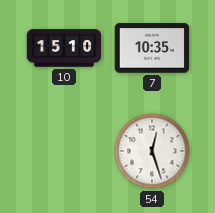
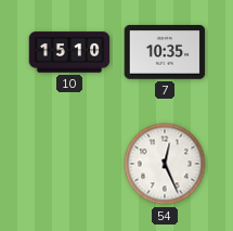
54: 12:27 -> 12:26
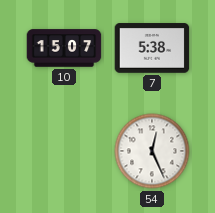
10: 15:10 -> 15:07
7: 10:35 -> 5:38
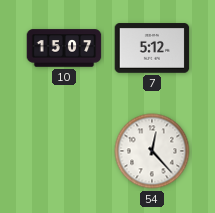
7: 5:38 -> 5:12
54: 12:26 -> 12:23
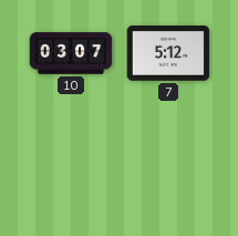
10: 15:07 -> 03:07
54: 12:23 -> none
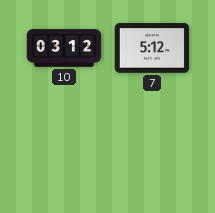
10: 03:07 -> 03:12
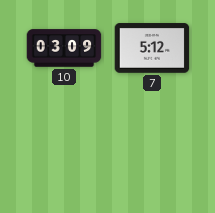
10: 03:12 -> 03:09
